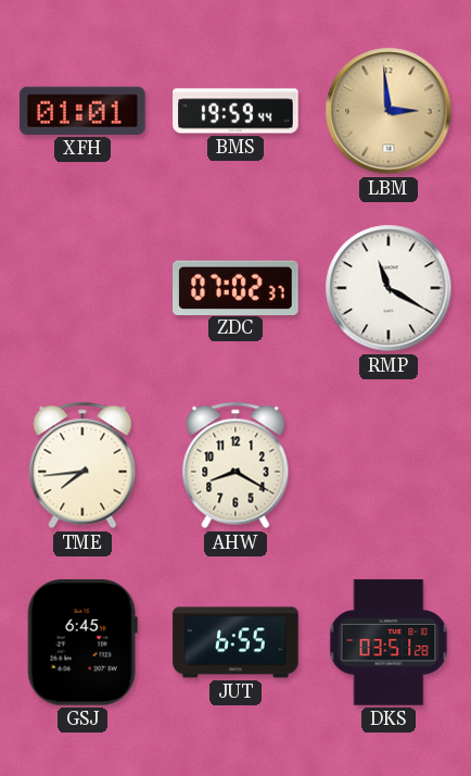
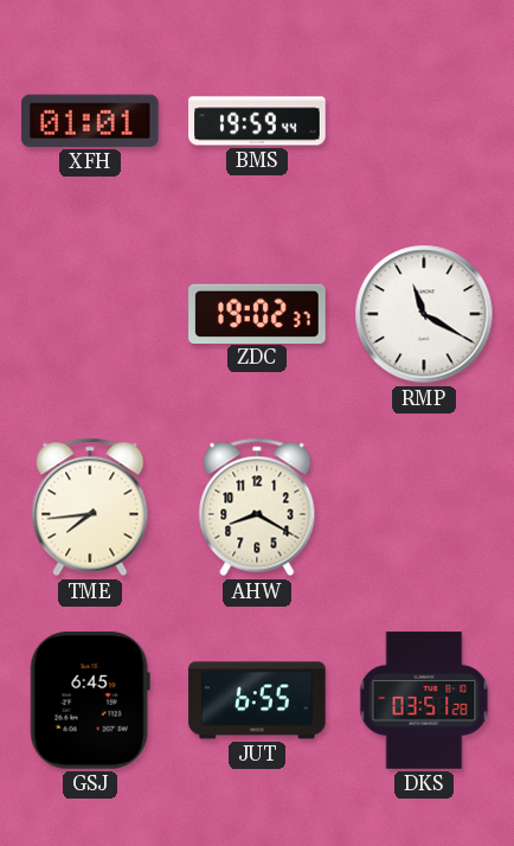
LBM: 2:59 -> none
ZDC: 07:02 -> 19:02
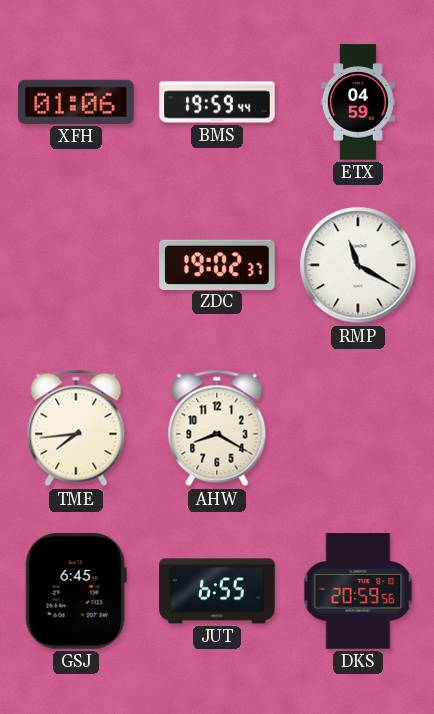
XFH: 01:01 -> 01:06
ETX: none -> 04:59
DKS: 03:51 -> 20:59
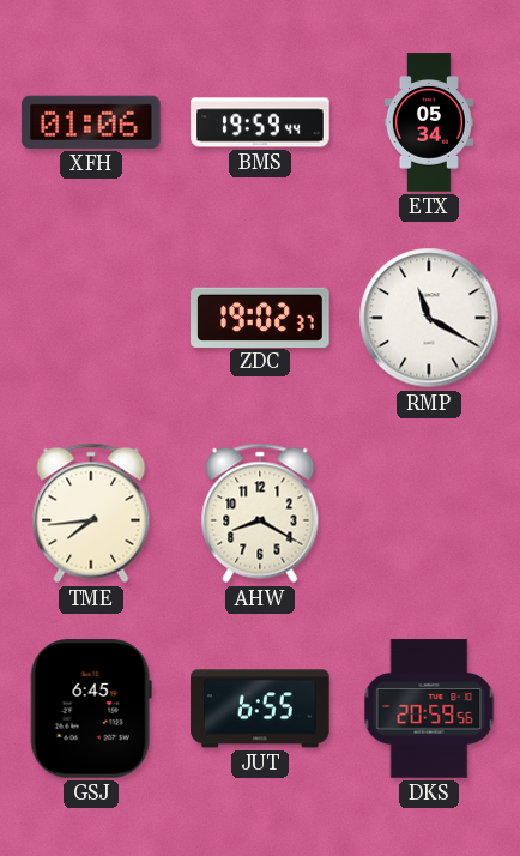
ETX: 04:59 -> 05:34
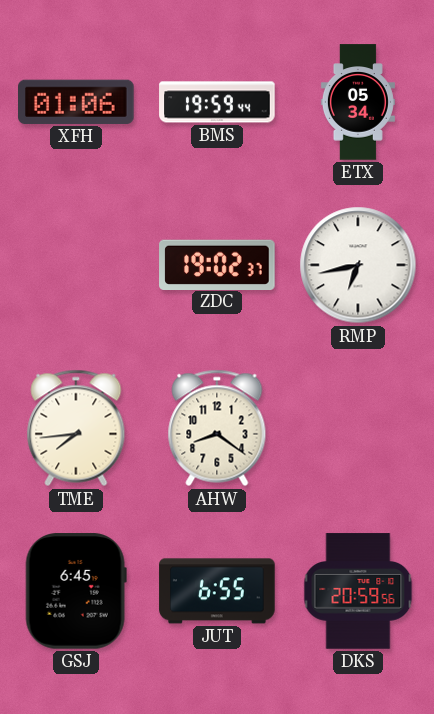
RMP: 11:20 -> 6:43
AHW: 8:20 -> 8:21
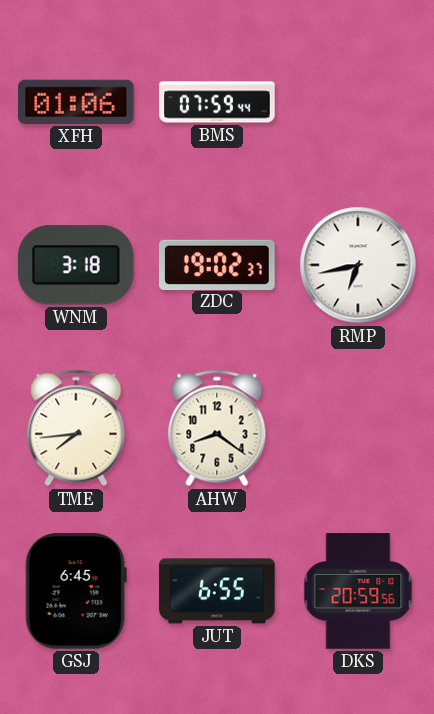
BMS: 19:59 -> 07:59
ETX: 05:34 -> none
WNM: none -> 3:18
